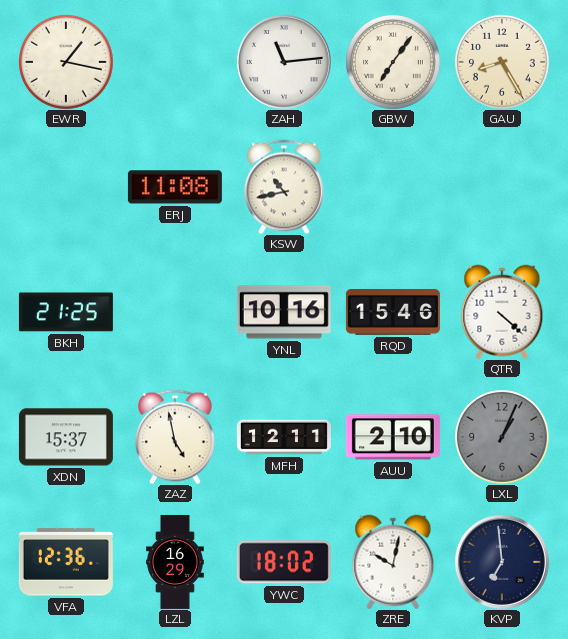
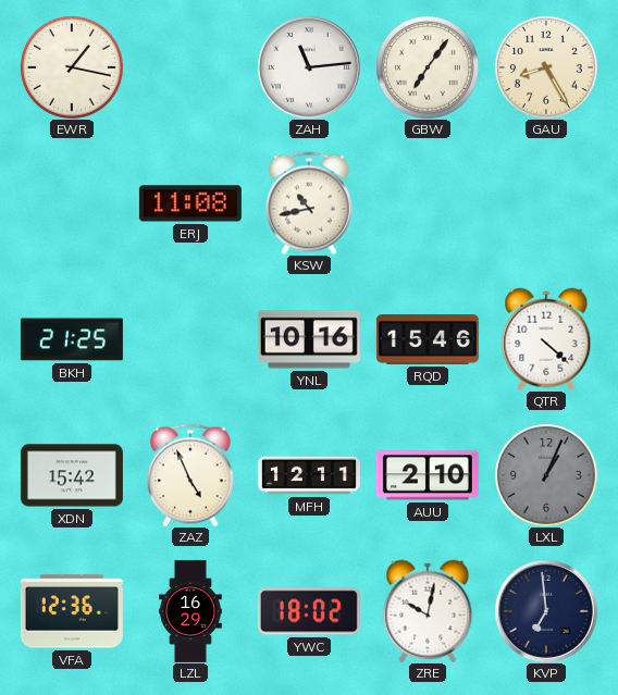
XDN: 15:37 -> 15:42
ZAZ: 4:58 -> 4:56
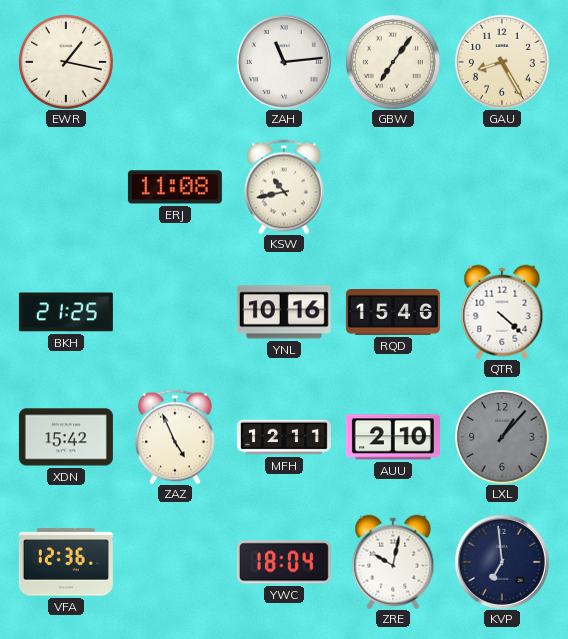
LXL: 1:04 -> 1:07
LZL: 16:29 -> none
YWC: 18:02 -> 18:04
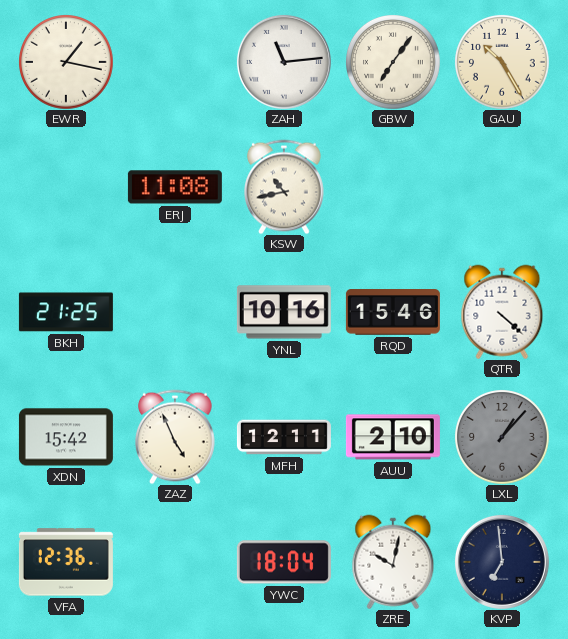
GAU: 8:25 -> 10:25
